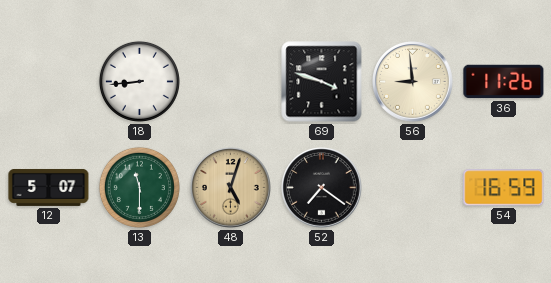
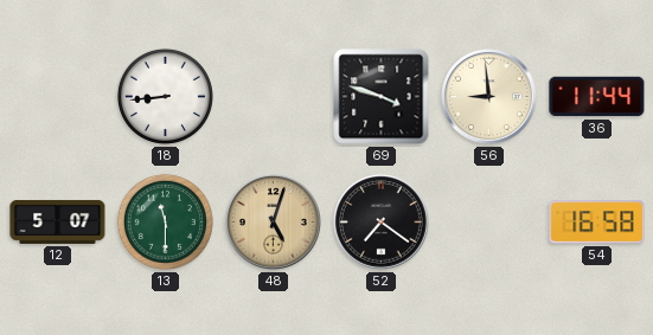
36: 11:26 -> 11:44
54: 16:59 -> 16:58
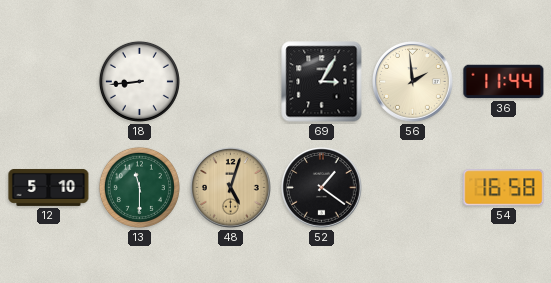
69: 3:48 -> 3:05
56: 8:59 -> 1:59
12: 5:07 -> 5:10
52: 7:21 -> 1:21
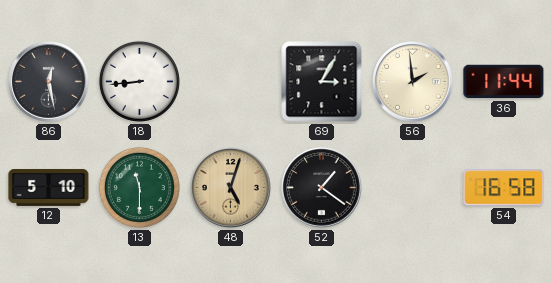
86: none -> 12:28
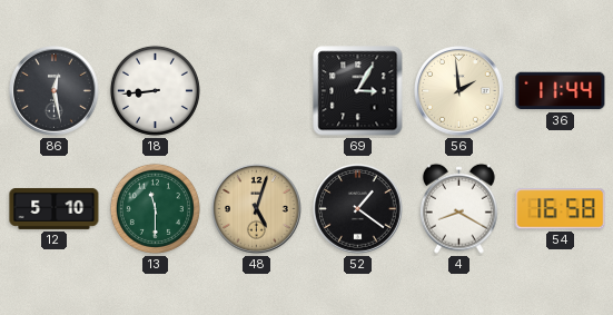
4: none -> 8:20
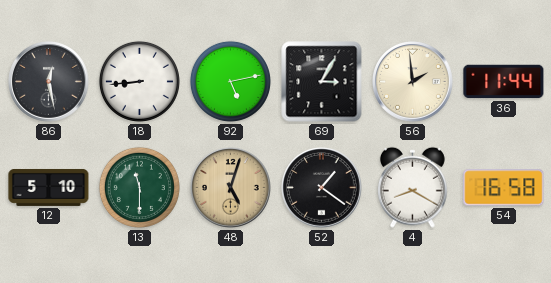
92: none -> 5:13
